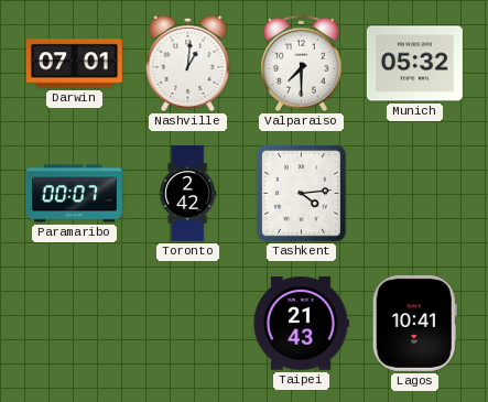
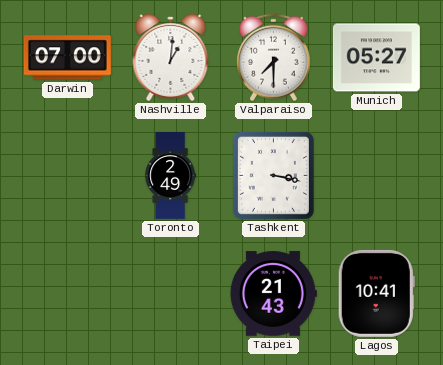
Darwin: 07:01 -> 07:00
Munich: 05:32 -> 05:27
Paramaribo: 00:07 -> none
Toronto: 2:42 -> 2:49
Tashkent: 4:14 -> 3:17
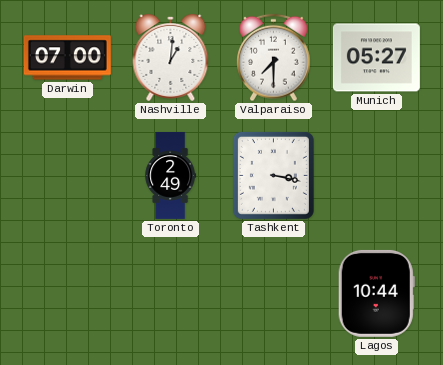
Taipei: 21:43 -> none
Lagos: 10:41 -> 10:44
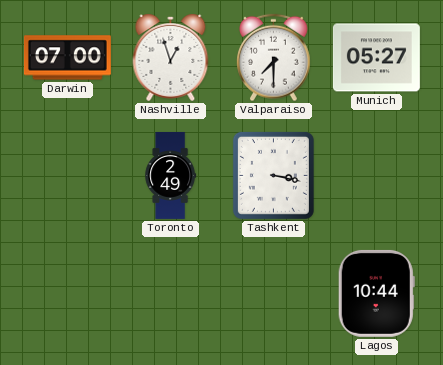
Nashville: 1:01 -> 12:57
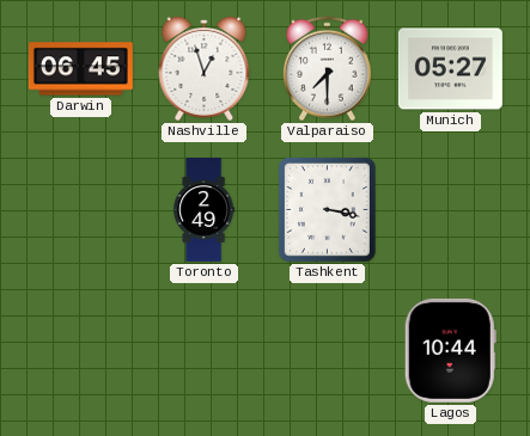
Darwin: 07:00 -> 06:45
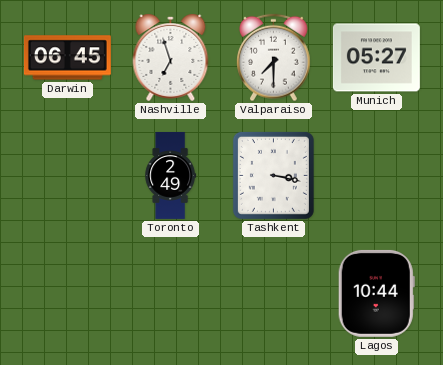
Nashville: 12:57 -> 6:57
